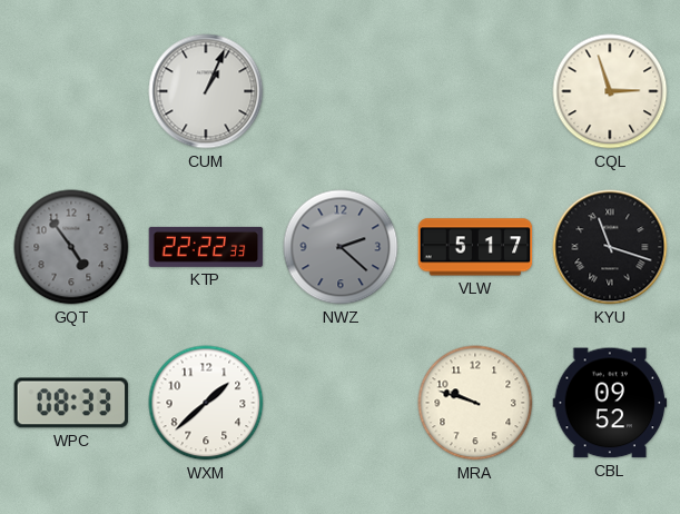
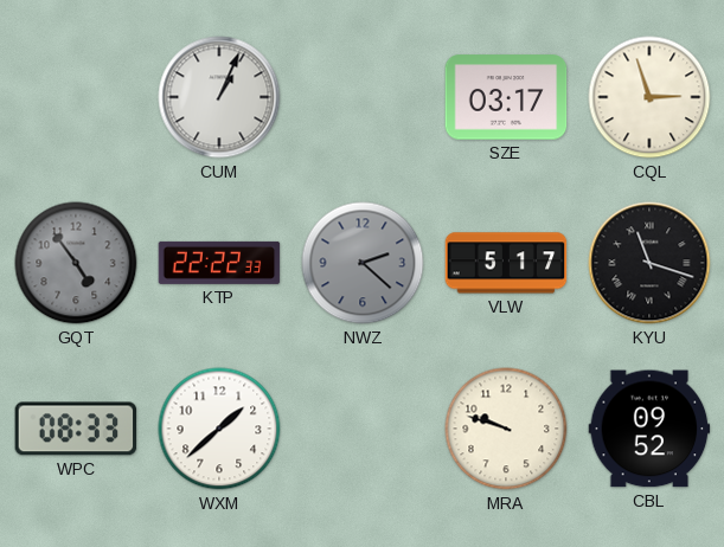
SZE: none -> 03:17
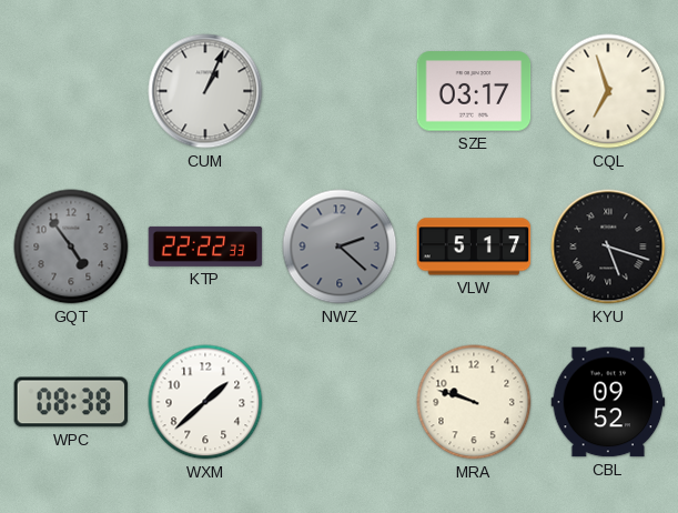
CQL: 2:57 -> 6:57
KYU: 11:18 -> 5:18
WPC: 08:33 -> 08:38
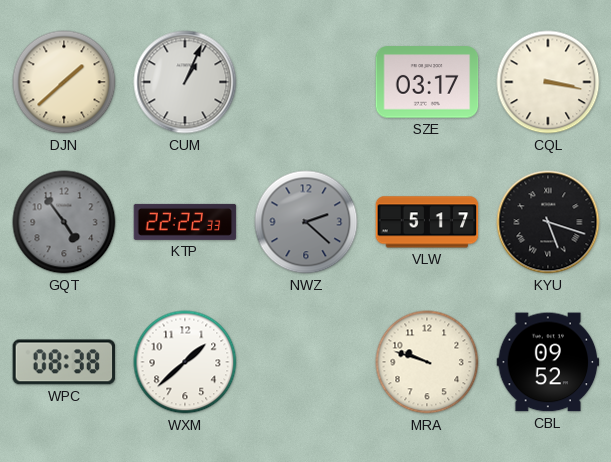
DJN: none -> 1:38
CQL: 6:57 -> 3:17
